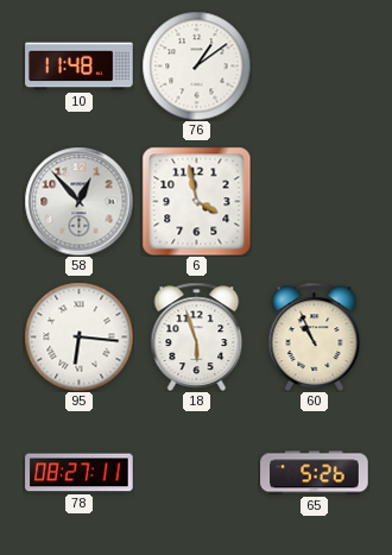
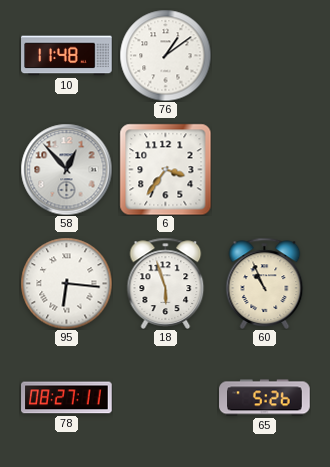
6: 3:58 -> 3:36
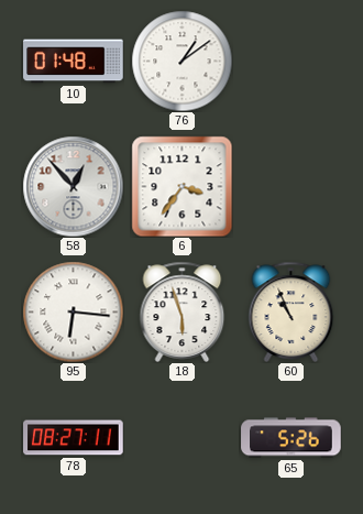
10: 11:48 -> 01:48
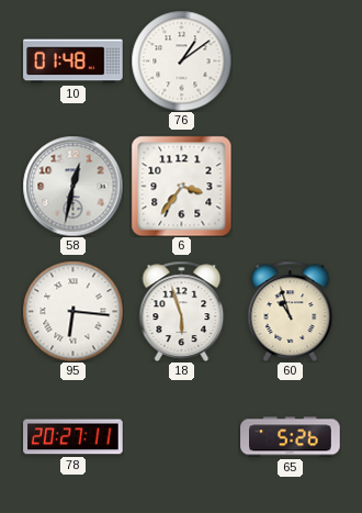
58: 12:53 -> 12:32
60: 10:56 -> 10:57
78: 08:27 -> 20:27
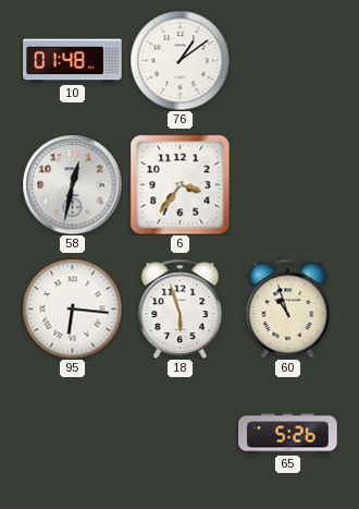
78: 20:27 -> none
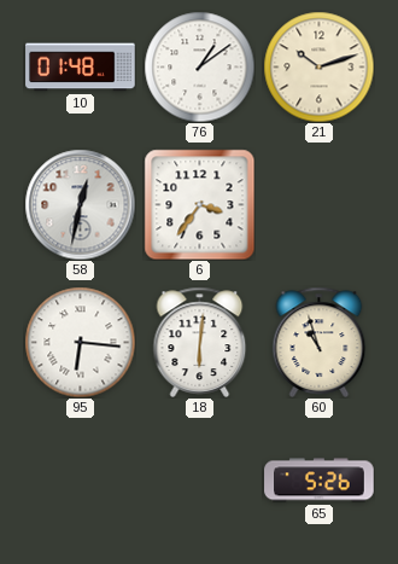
21: none -> 10:12
18: 5:57 -> 6:01
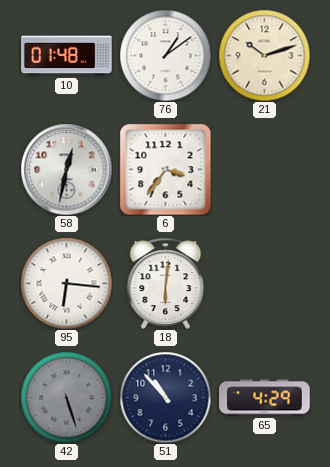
60: 10:57 -> none
42: none -> 5:27
51: none -> 10:53
65: 5:26 -> 4:29
